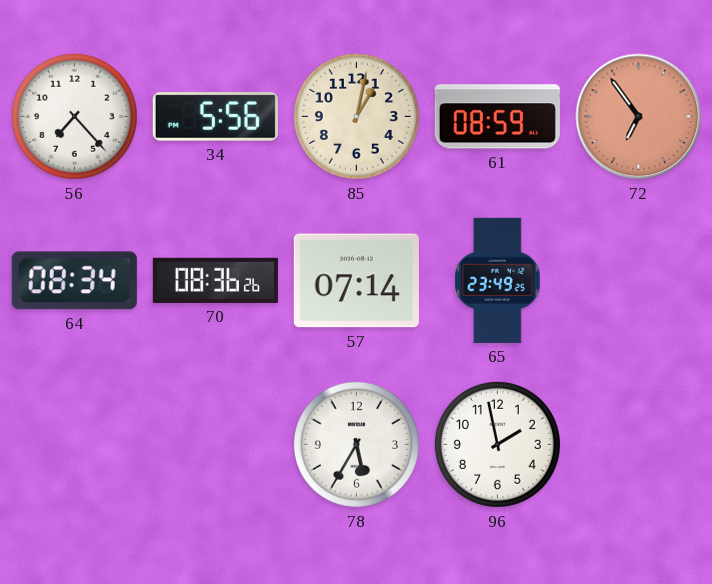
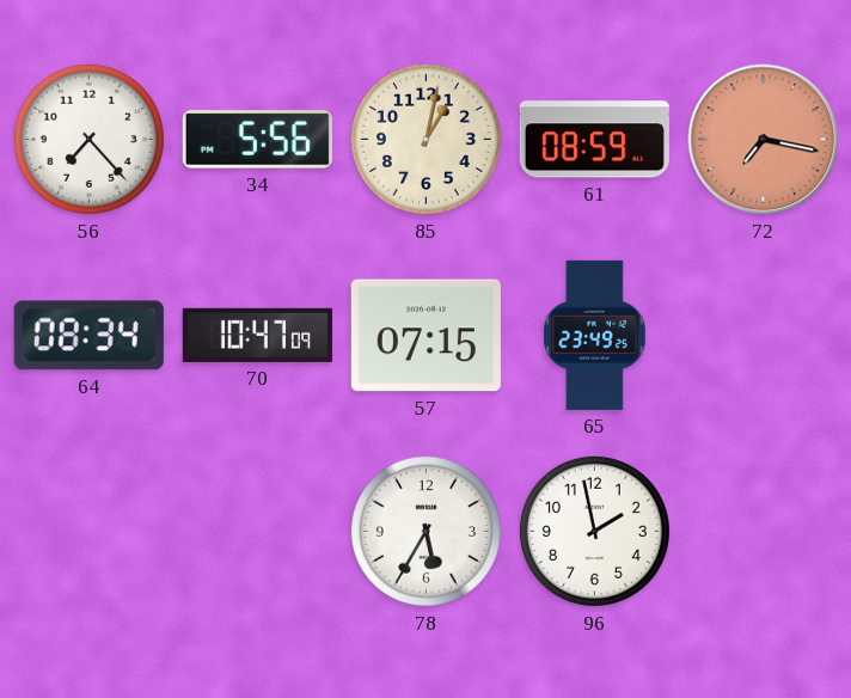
72: 6:54 -> 7:17
70: 08:36 -> 10:47
57: 07:14 -> 07:15
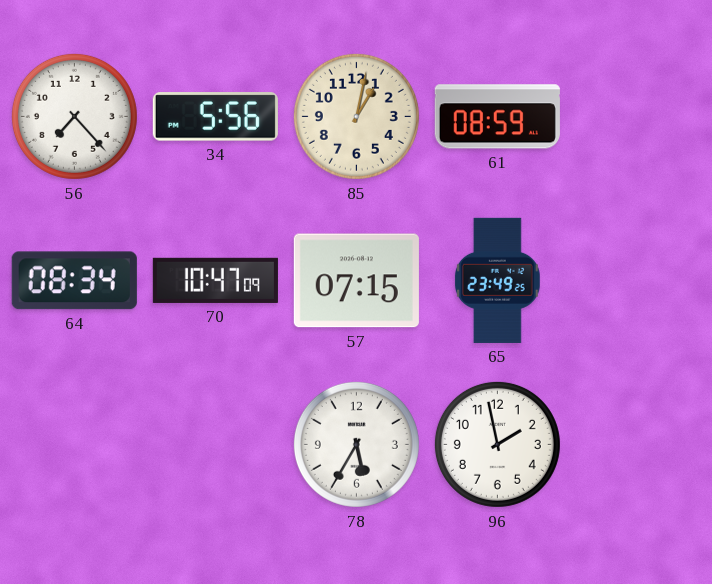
72: 7:17 -> none
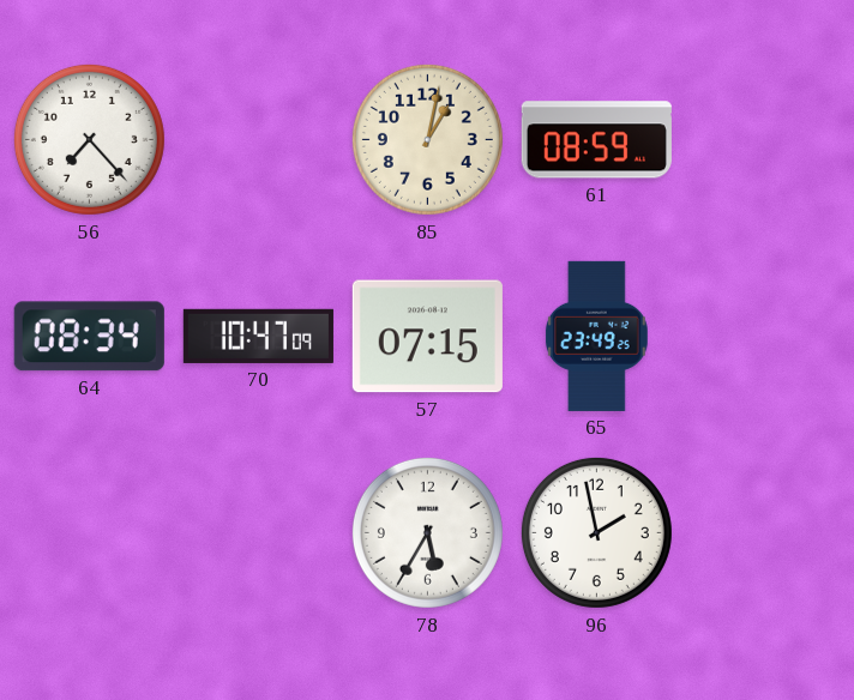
34: 5:56 -> none
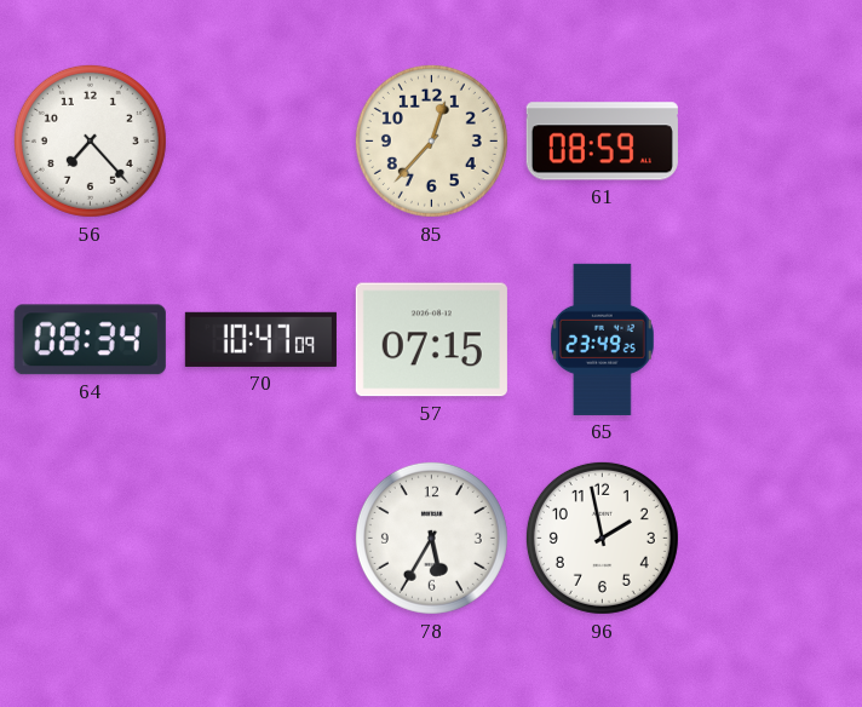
85: 1:02 -> 12:37
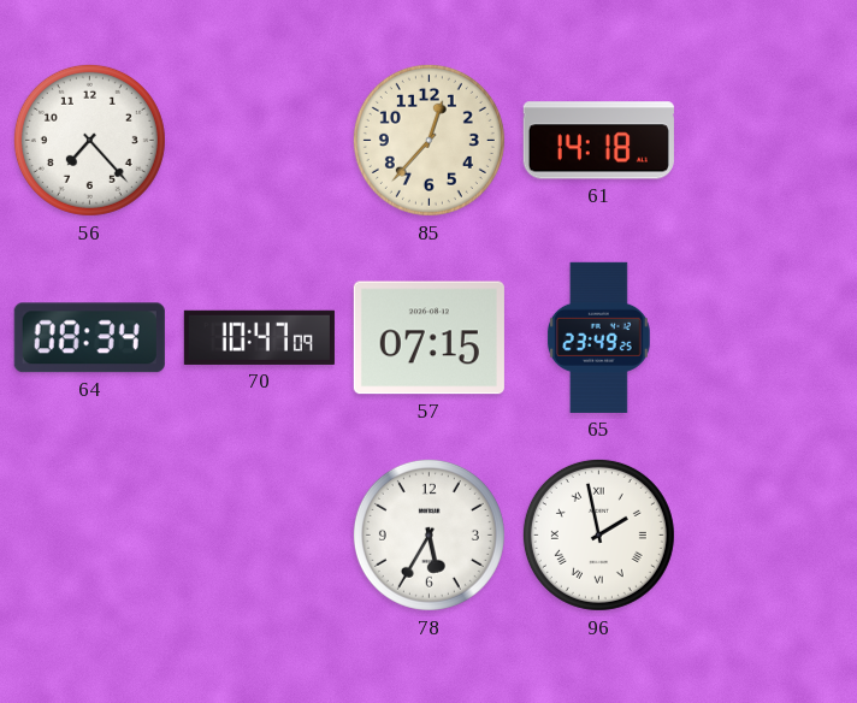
61: 08:59 -> 14:18
96 numerals: Arabic -> Roman
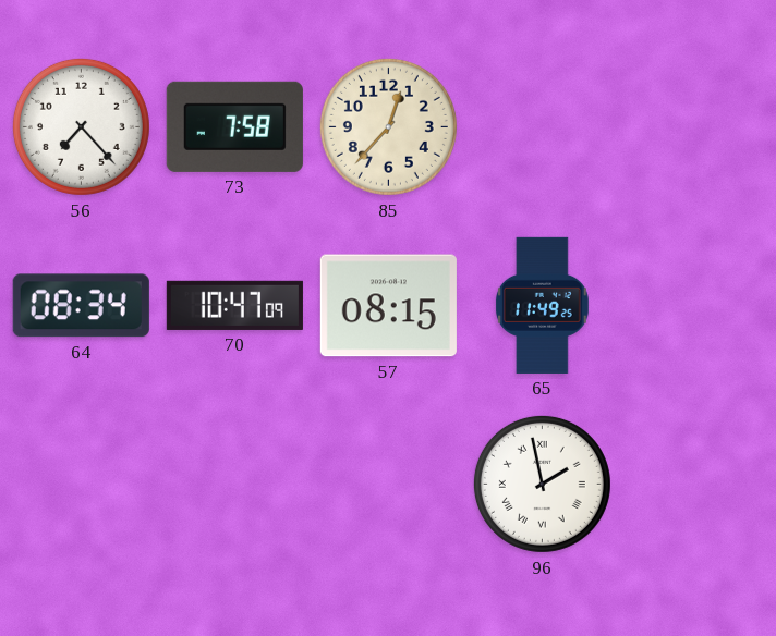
73: none -> 7:58
61: 14:18 -> none
57: 07:15 -> 08:15
65: 23:49 -> 11:49
78: 5:35 -> none
